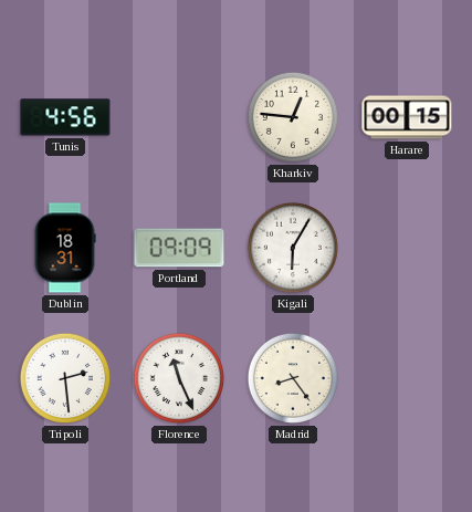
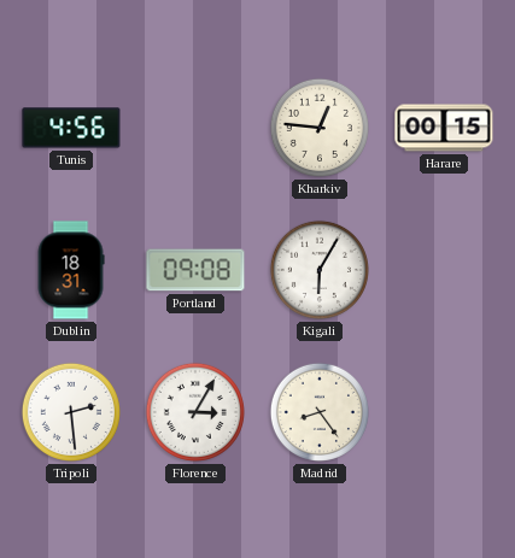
Portland: 09:09 -> 09:08
Florence: 11:26 -> 3:05
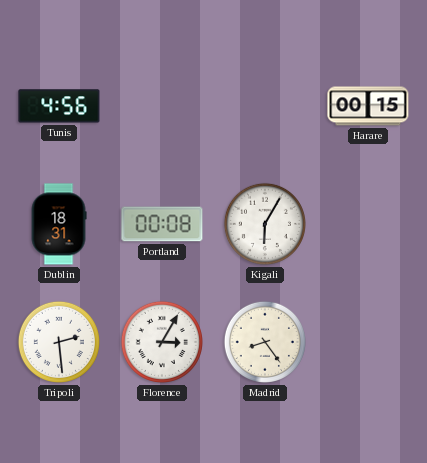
Kharkiv: 12:46 -> none
Portland: 09:08 -> 00:08
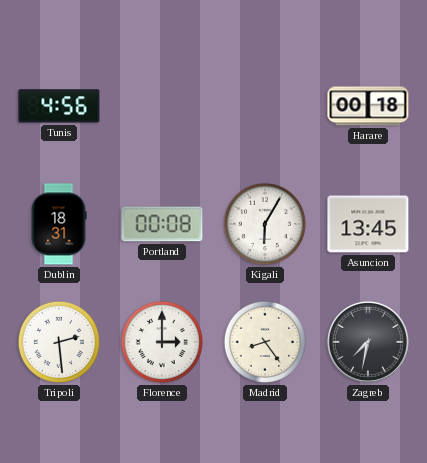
Harare: 00:15 -> 00:18
Asuncion: none -> 13:45
Florence: 3:05 -> 3:00
Zagreb: none -> 7:32
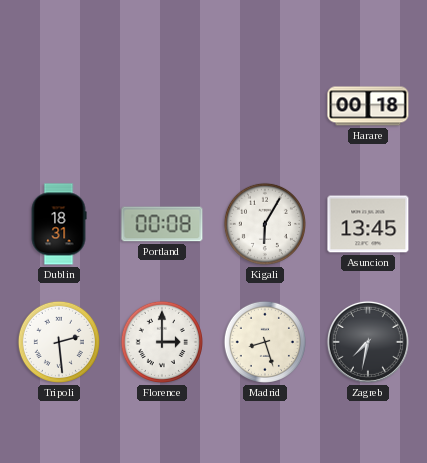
Tunis: 4:56 -> none
Madrid: 8:24 -> 8:27
